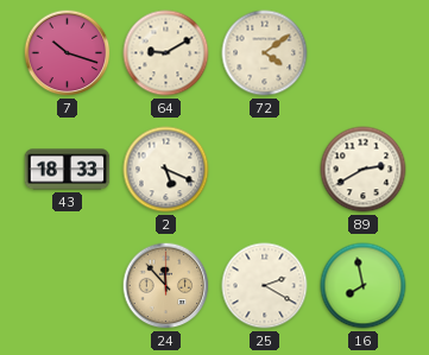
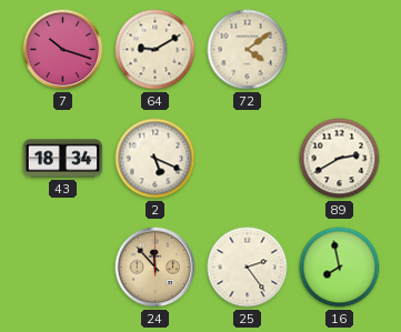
43: 18:33 -> 18:34
25: 2:20 -> 2:24
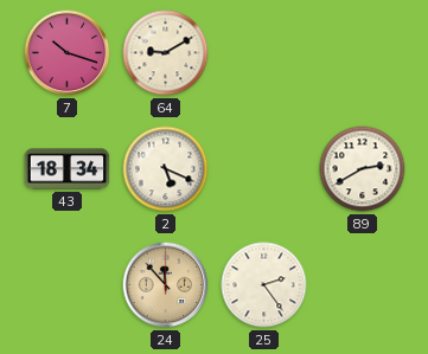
72: 4:09 -> none
16: 7:58 -> none
